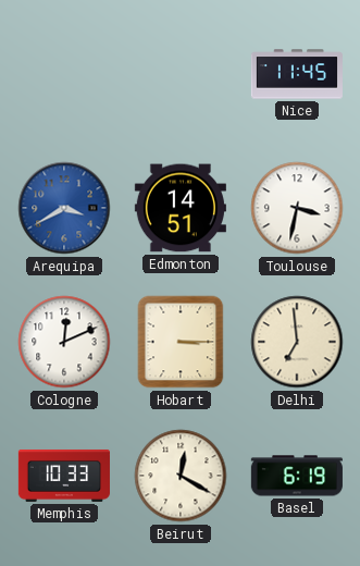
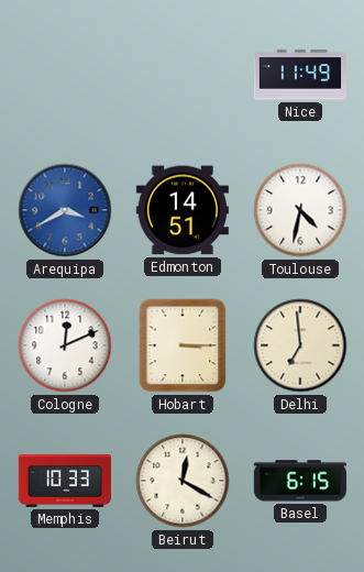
Nice: 11:45 -> 11:49
Toulouse: 3:32 -> 4:32
Basel: 6:19 -> 6:15
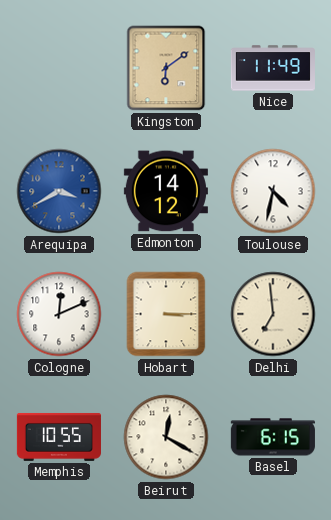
Kingston: none -> 6:09
Edmonton: 14:51 -> 14:12
Memphis: 10:33 -> 10:55
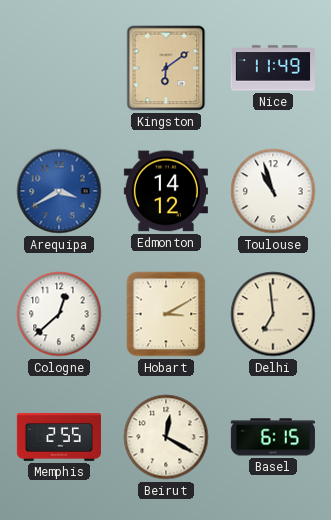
Toulouse: 4:32 -> 10:57
Cologne: 12:11 -> 12:38
Hobart: 3:15 -> 3:10
Memphis: 10:55 -> 2:55
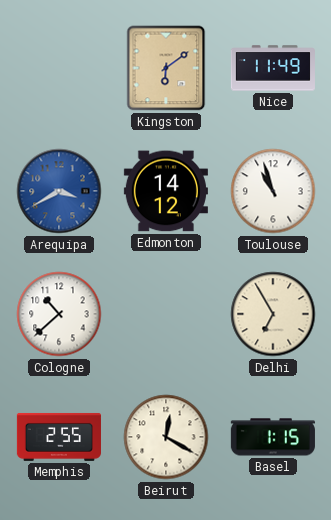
Cologne: 12:38 -> 10:38
Hobart: 3:10 -> none
Delhi: 6:59 -> 6:55
Basel: 6:15 -> 1:15
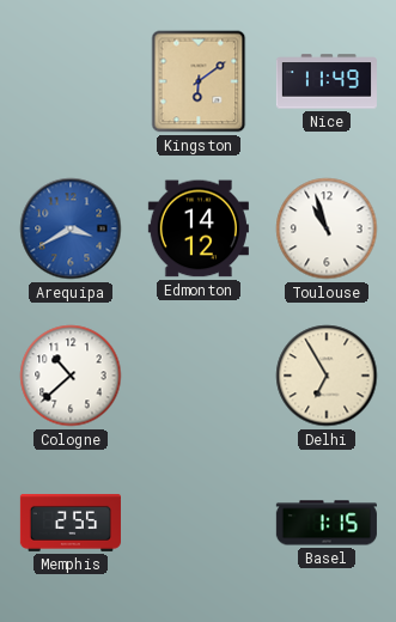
Beirut: 12:20 -> none
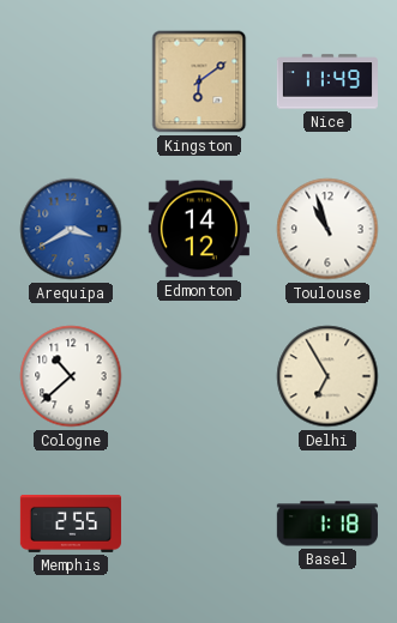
Basel: 1:15 -> 1:18
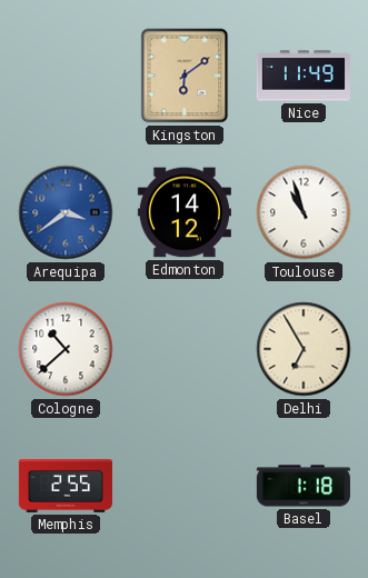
Arequipa: 3:40 -> 3:39
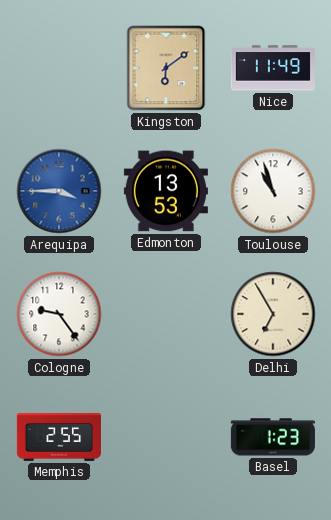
Arequipa: 3:39 -> 3:45
Edmonton: 14:12 -> 13:53
Cologne: 10:38 -> 9:24
Basel: 1:18 -> 1:23
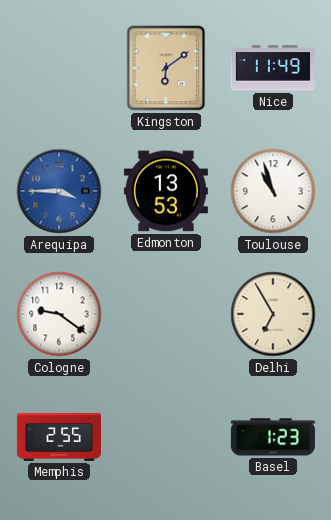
Cologne: 9:24 -> 9:21
